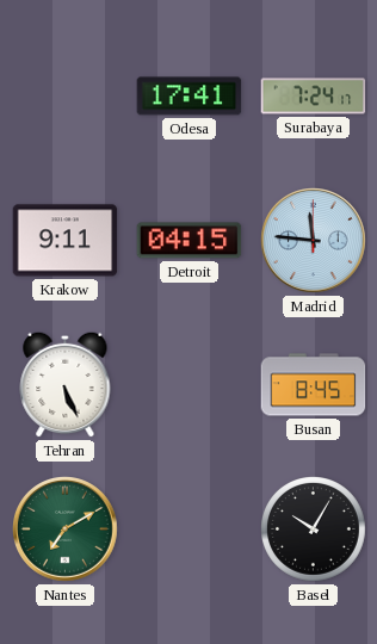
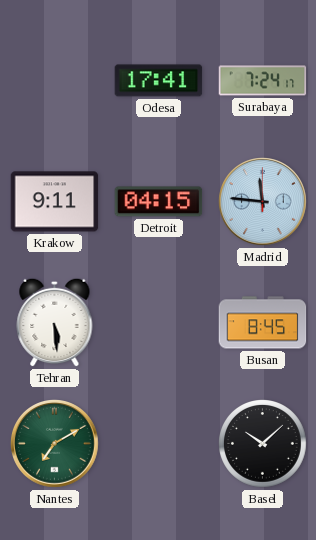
Tehran: 5:26 -> 5:29
Basel: 10:05 -> 10:08
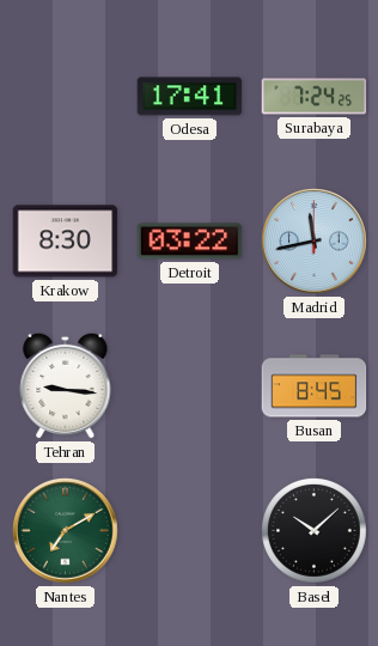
Surabaya: 7:24:17 -> 7:24:25
Krakow: 9:11 -> 8:30
Detroit: 04:15 -> 03:22
Madrid: 11:46 -> 11:43
Tehran: 5:29 -> 9:16
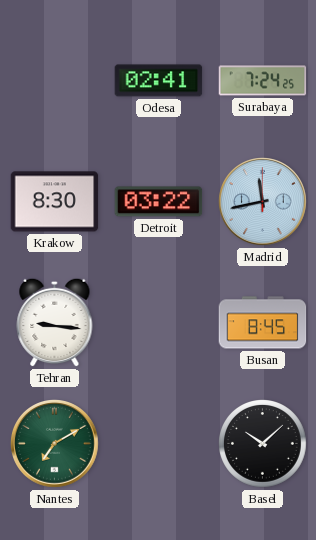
Odesa: 17:41 -> 02:41
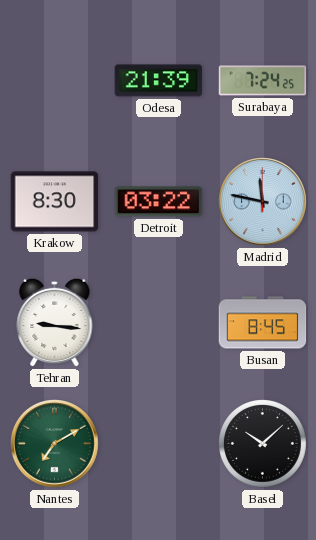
Odesa: 02:41 -> 21:39
Madrid: 11:43 -> 11:47
